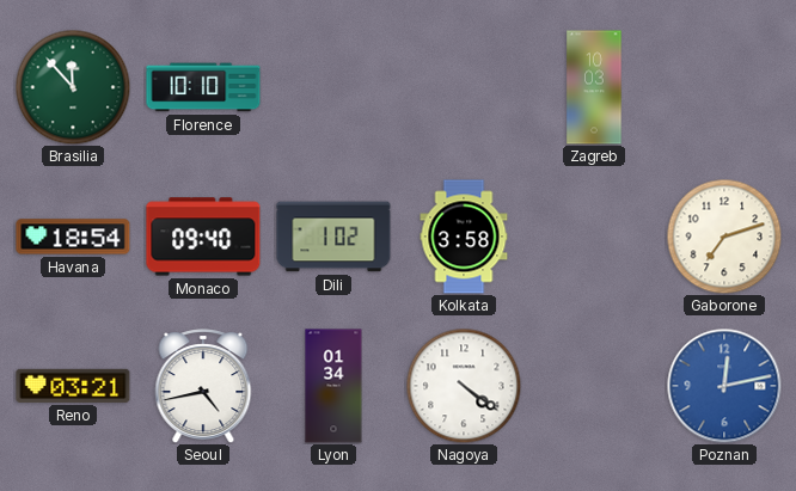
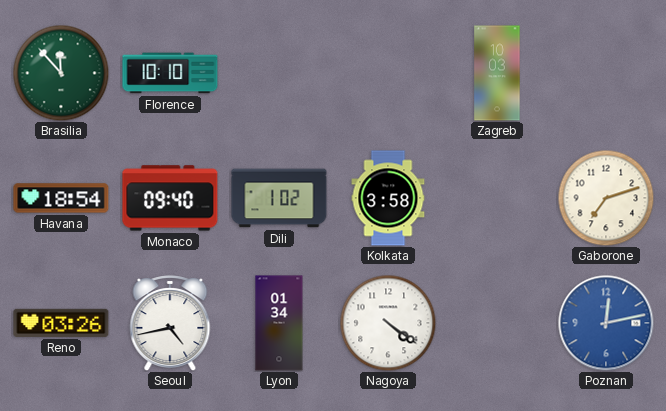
Reno: 03:21 -> 03:26
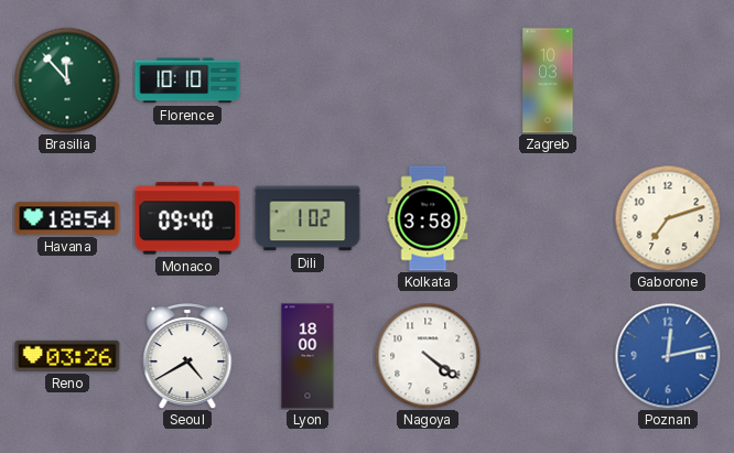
Seoul: 4:43 -> 4:40
Lyon: 01:34 -> 18:00
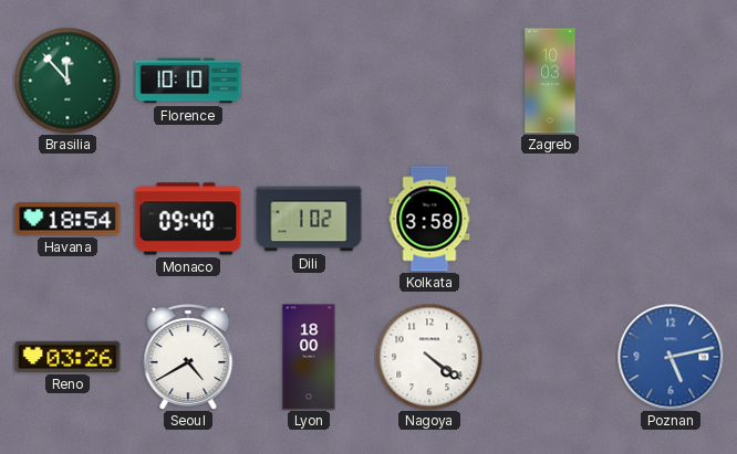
Gaborone: 7:12 -> none
Poznan: 12:13 -> 5:13
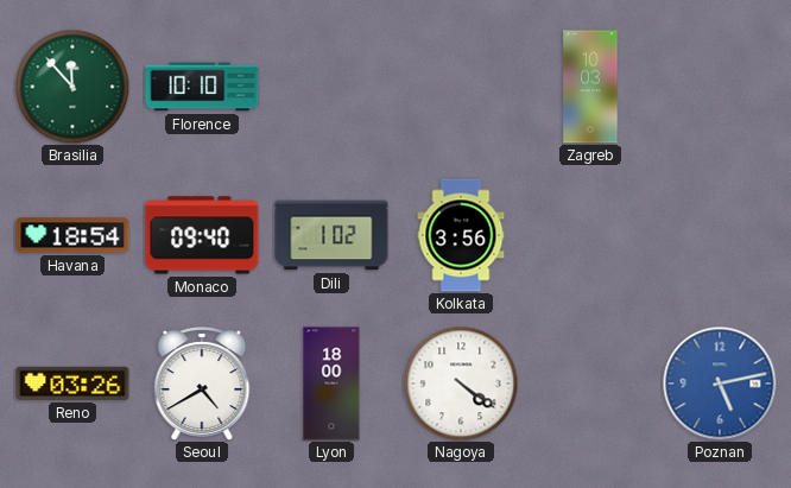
Kolkata: 3:58 -> 3:56
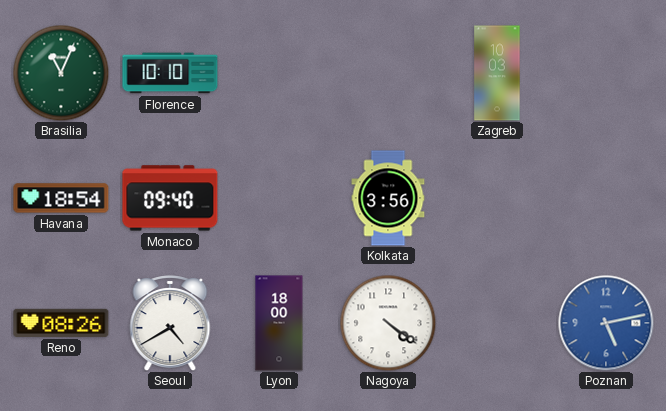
Brasilia: 11:53 -> 11:04
Dili: 1:02 -> none
Reno: 03:26 -> 08:26
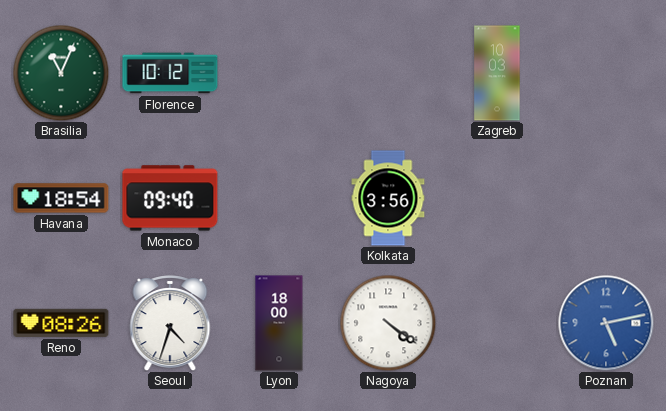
Florence: 10:10 -> 10:12
Seoul: 4:40 -> 4:33
